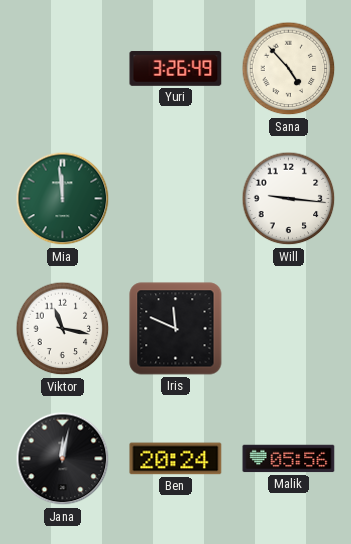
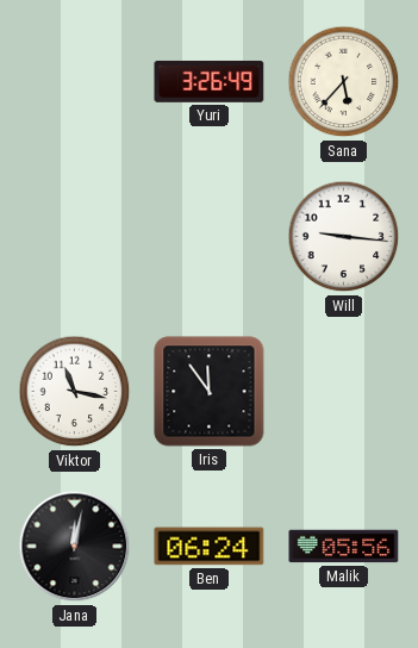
Sana: 4:53 -> 5:37
Mia: 11:59 -> none
Iris: 11:49 -> 11:54
Ben: 20:24 -> 06:24
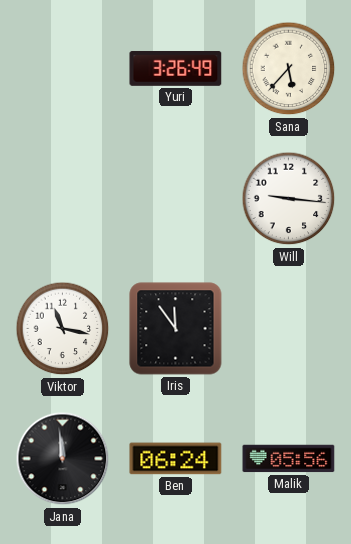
Jana: 12:02 -> 11:59
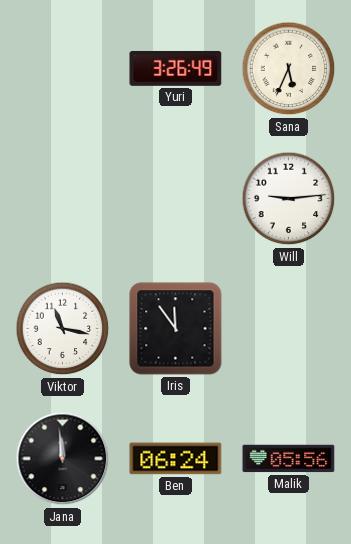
Sana: 5:37 -> 5:34
Will: 9:16 -> 9:14
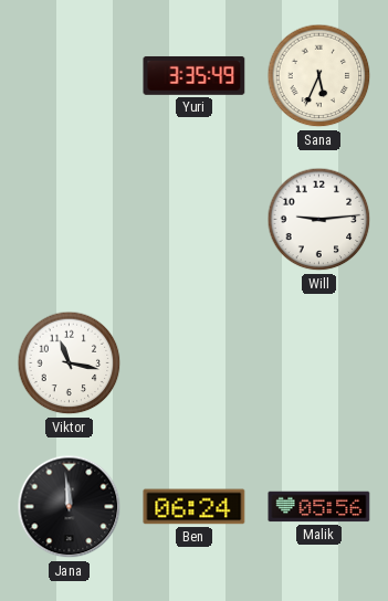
Yuri: 3:26 -> 3:35
Iris: 11:54 -> none
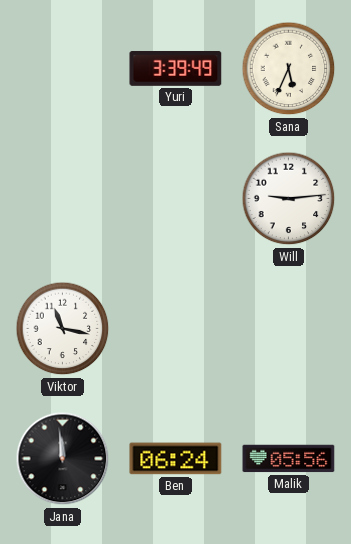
Yuri: 3:35 -> 3:39
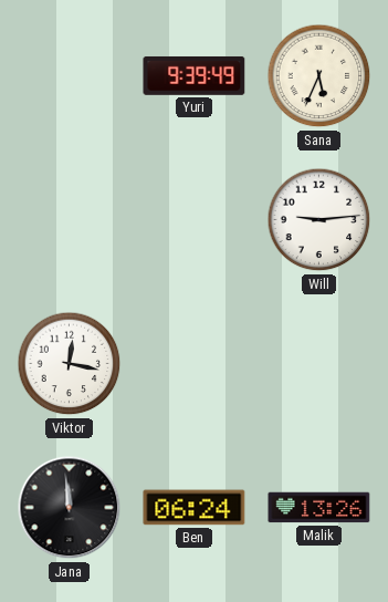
Yuri: 3:39 -> 9:39
Viktor: 11:17 -> 12:17
Malik: 05:56 -> 13:26
